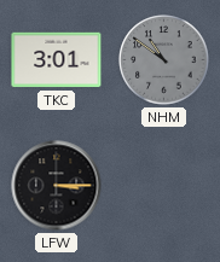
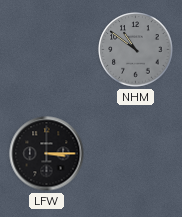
TKC: 3:01 -> none
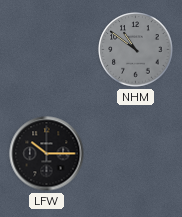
LFW: 3:15 -> 10:15
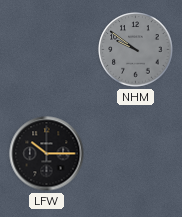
NHM: 10:51 -> 9:51
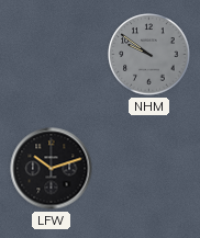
LFW: 10:15 -> 10:12
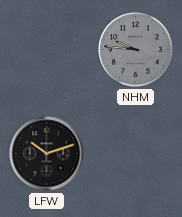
NHM: 9:51 -> 9:46
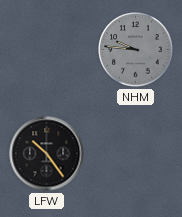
LFW: 10:12 -> 10:24
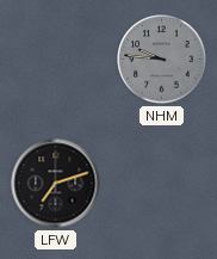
LFW: 10:24 -> 7:12
